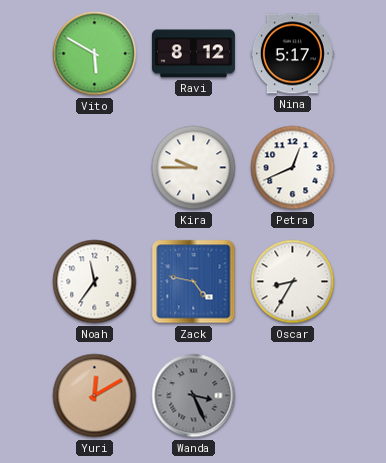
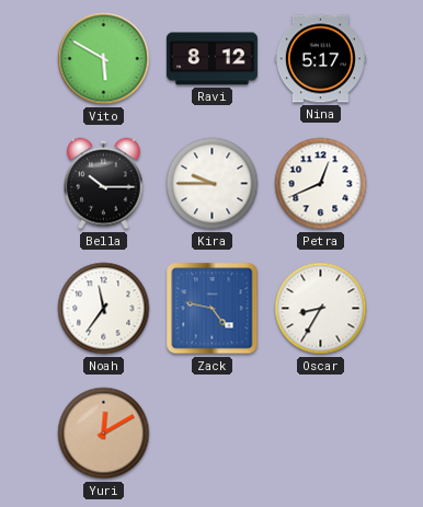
Bella: none -> 10:15
Wanda: 3:26 -> none
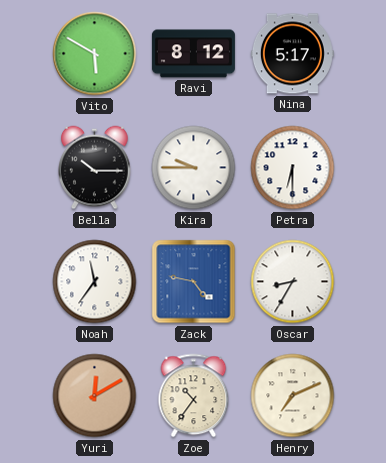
Petra: 12:41 -> 6:30
Zoe: none -> 10:36
Henry: none -> 7:11
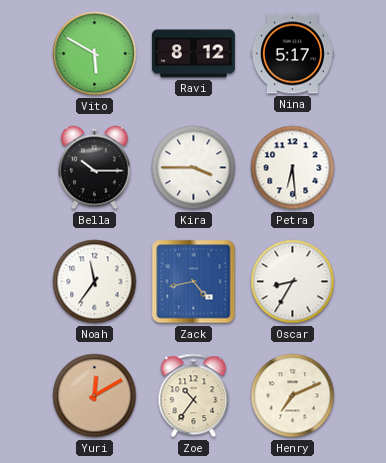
Kira: 9:45 -> 3:45
Petra: 6:30 -> 6:29
Zack: 4:47 -> 4:43
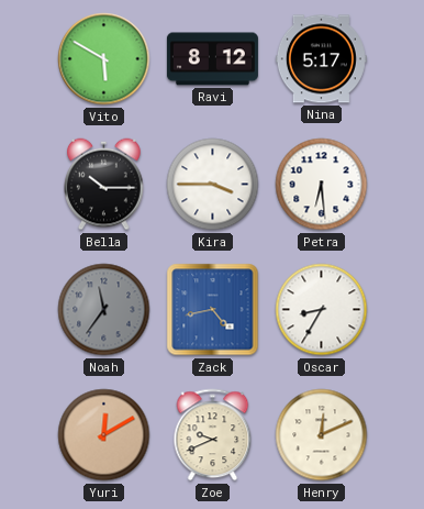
Noah dial: white -> grey
Zoe: 10:36 -> 9:41
Henry: 7:11 -> 12:11
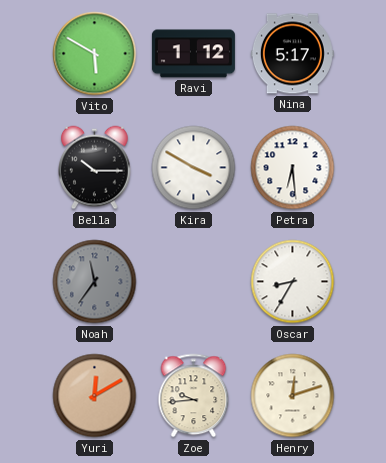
Ravi: 8:12 -> 1:12
Kira: 3:45 -> 3:50
Zack: 4:43 -> none
Zoe: 9:41 -> 9:44
Henry: 12:11 -> 12:12
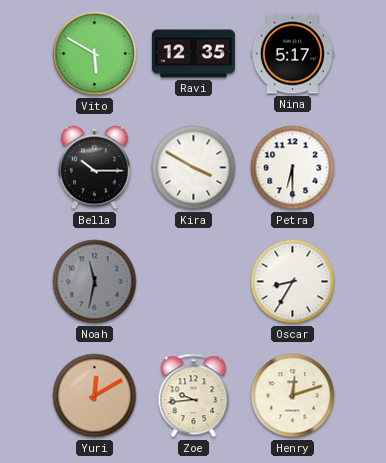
Ravi: 1:12 -> 12:35
Petra: 6:29 -> 6:30
Noah: 11:36 -> 11:32
